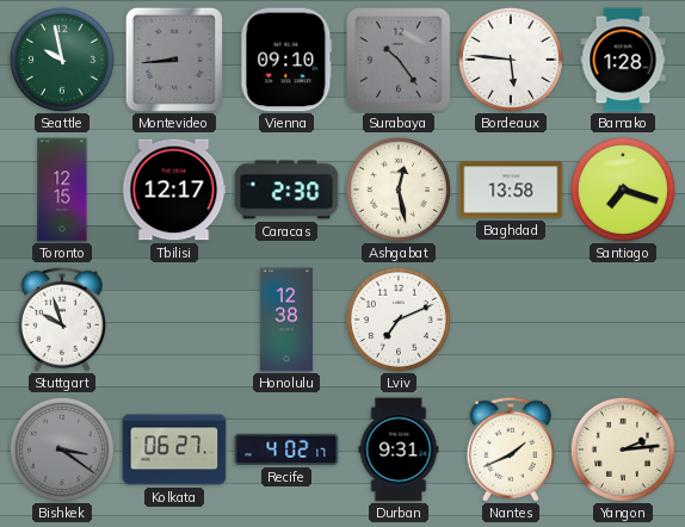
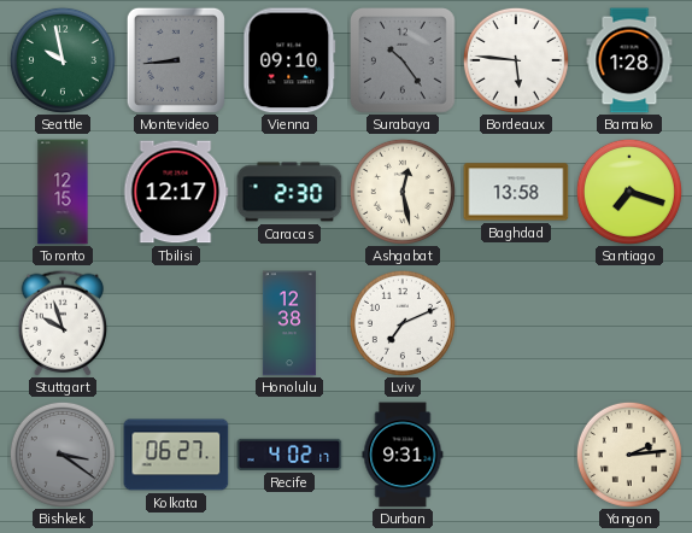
Nantes: 1:41 -> none
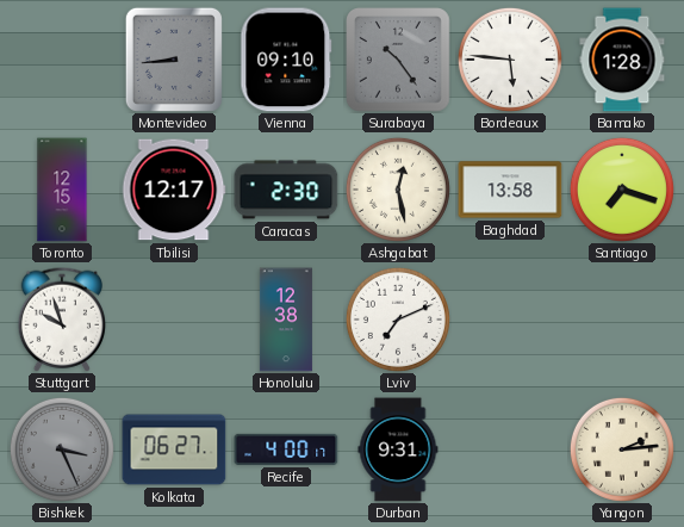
Seattle: 9:58 -> none
Bishkek: 3:21 -> 3:26
Recife: 4:02 -> 4:00
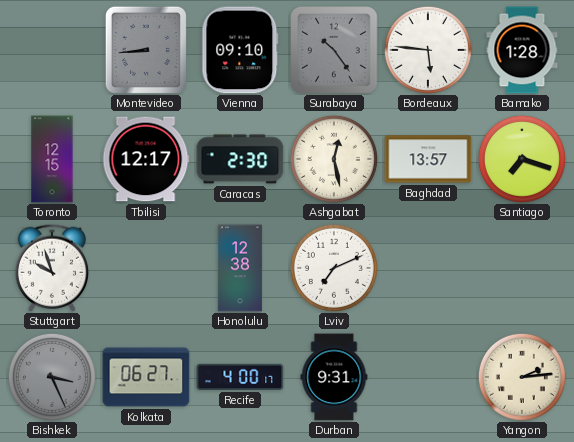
Baghdad: 13:58 -> 13:57
